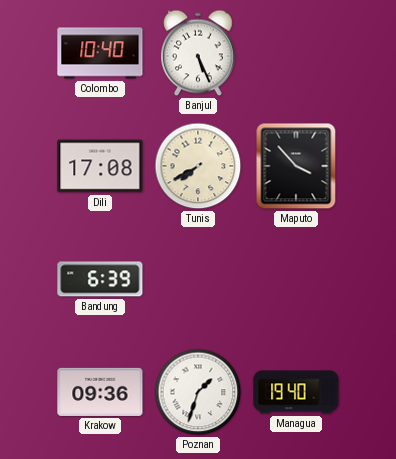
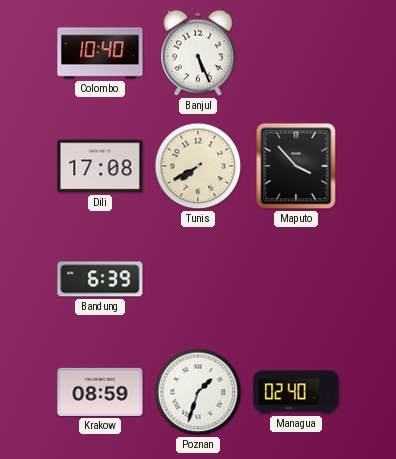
Krakow: 09:36 -> 08:59
Managua: 19:40 -> 02:40
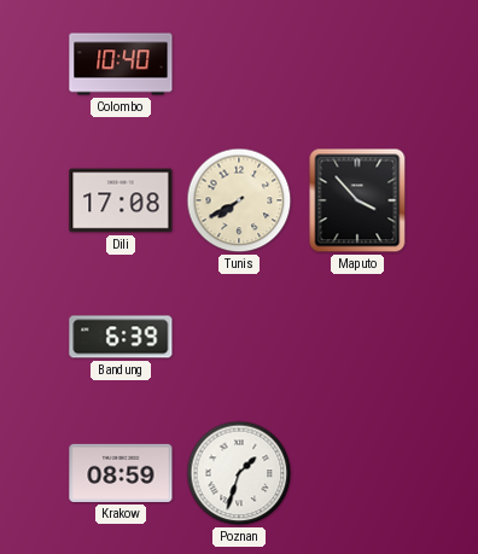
Banjul: 5:26 -> none
Managua: 02:40 -> none
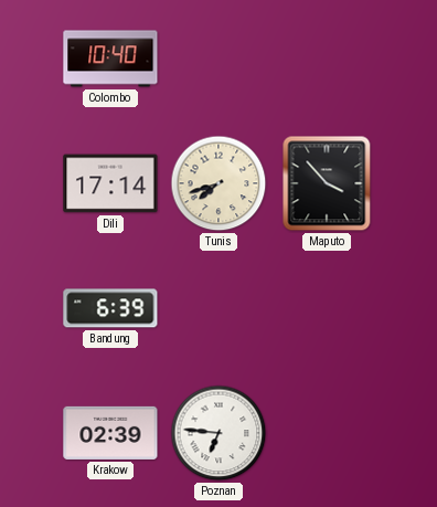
Dili: 17:08 -> 17:14
Tunis: 7:40 -> 7:42
Krakow: 08:59 -> 02:39
Poznan: 1:33 -> 6:46
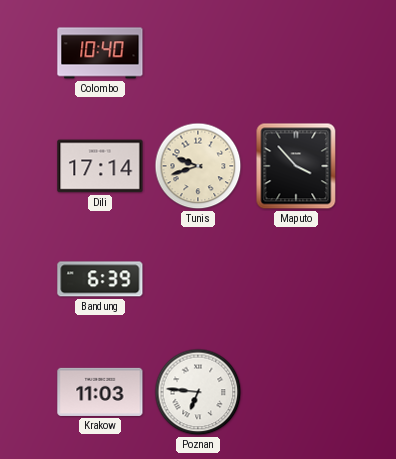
Tunis: 7:42 -> 9:42
Krakow: 02:39 -> 11:03
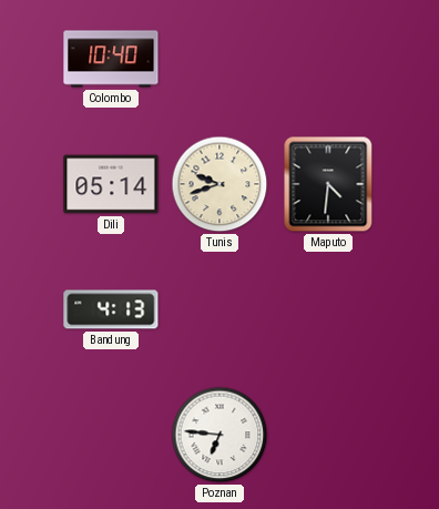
Dili: 17:14 -> 05:14
Maputo: 3:53 -> 4:31
Bandung: 6:39 -> 4:13
Krakow: 11:03 -> none
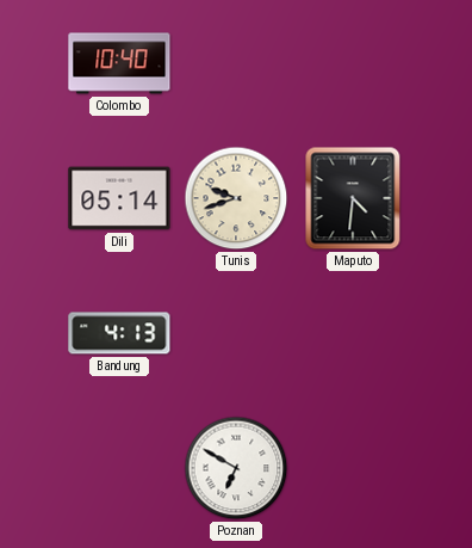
Poznan: 6:46 -> 6:50
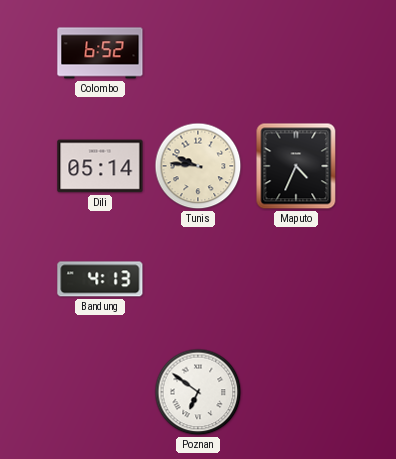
Colombo: 10:40 -> 6:52
Tunis: 9:42 -> 9:46
Maputo: 4:31 -> 4:34
Poznan: 6:50 -> 6:51
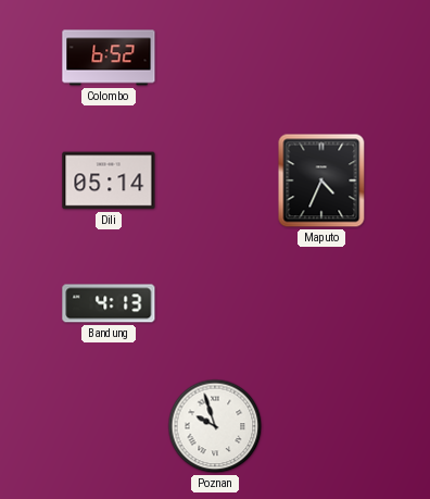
Tunis: 9:46 -> none
Poznan: 6:51 -> 9:57
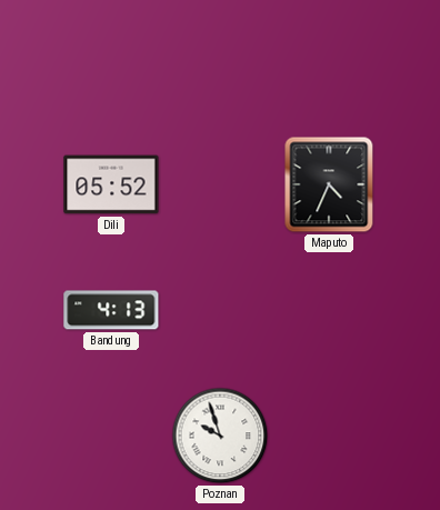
Colombo: 6:52 -> none
Dili: 05:14 -> 05:52
